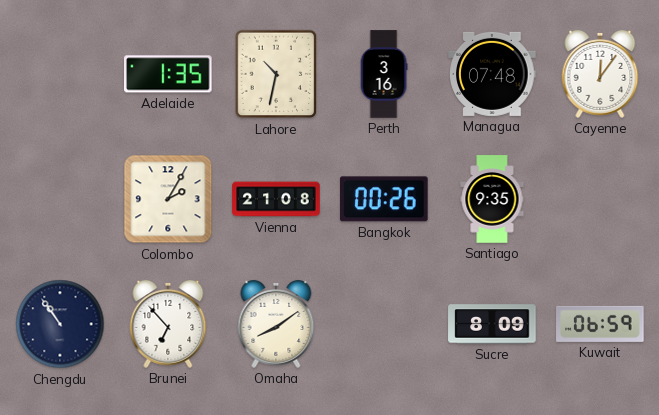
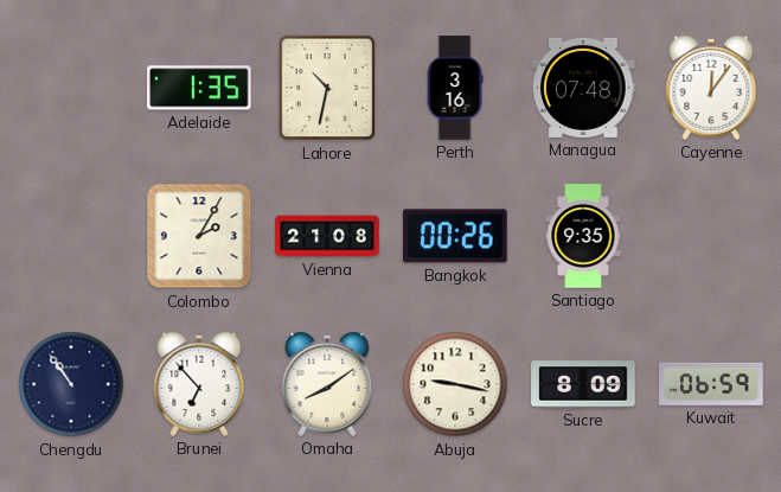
Abuja: none -> 9:17
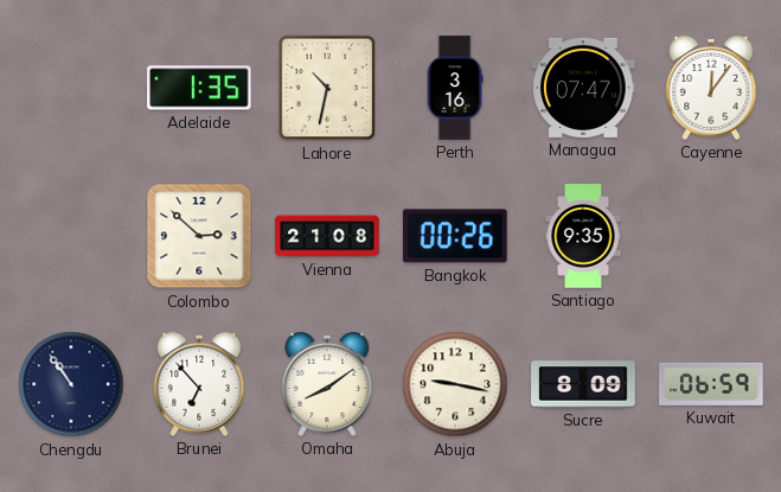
Managua: 07:48 -> 07:47
Colombo: 2:05 -> 2:52
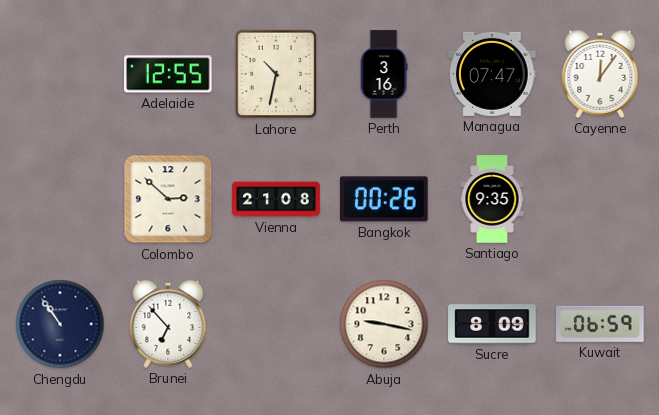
Adelaide: 1:35 -> 12:55
Omaha: 8:09 -> none
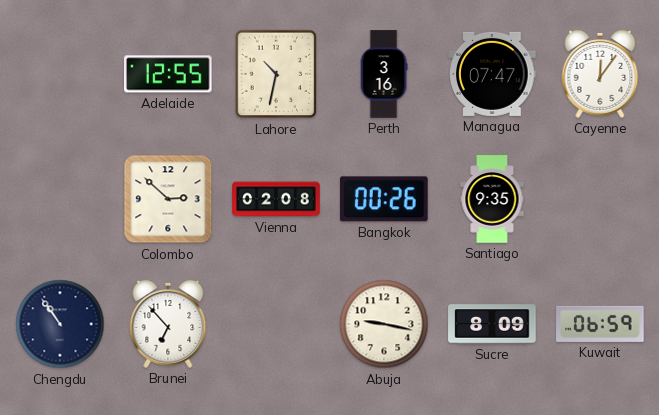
Vienna: 21:08 -> 02:08
